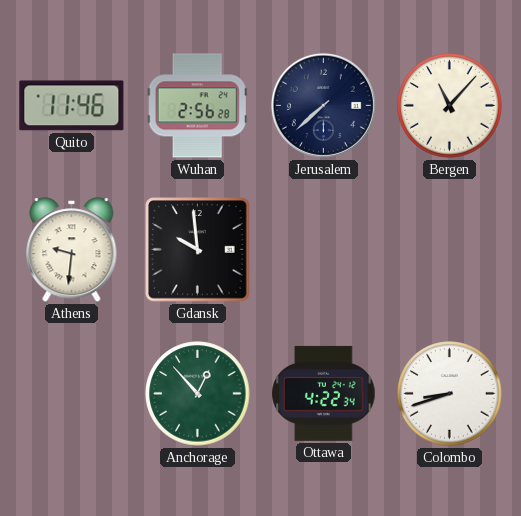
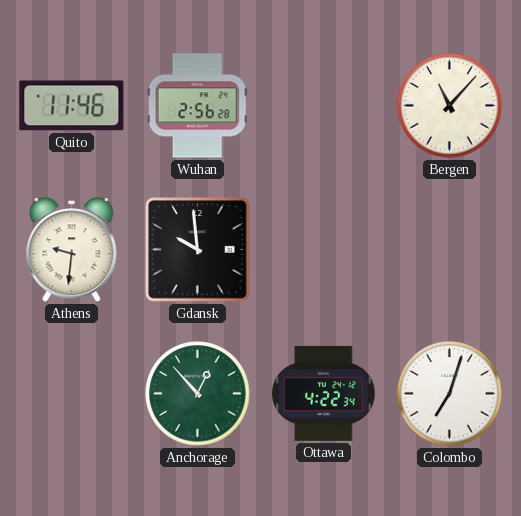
Jerusalem: 7:38 -> none
Colombo: 8:42 -> 7:03
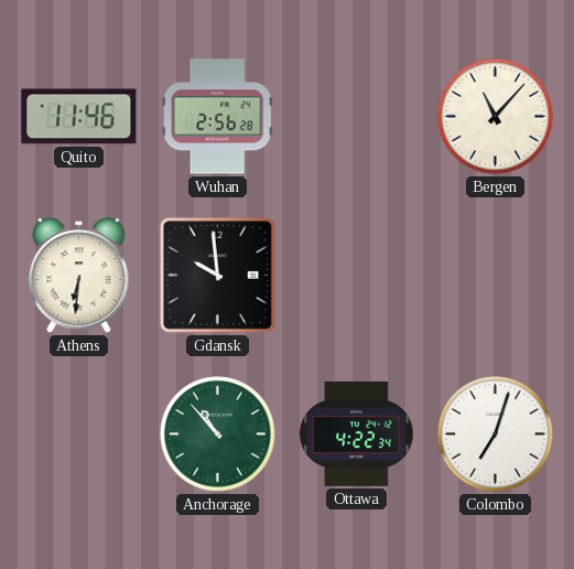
Athens: 9:31 -> 6:31
Anchorage: 12:53 -> 10:53
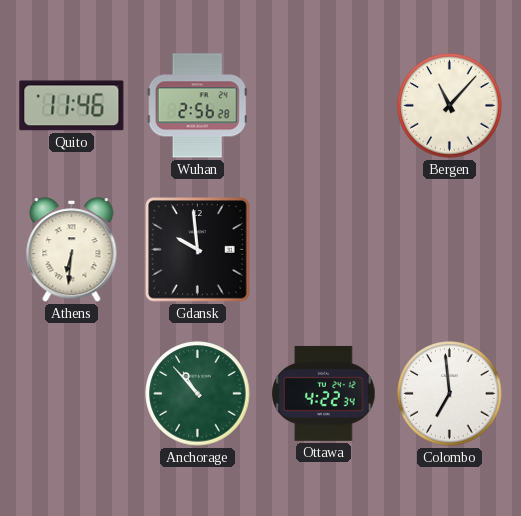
Colombo: 7:03 -> 6:59
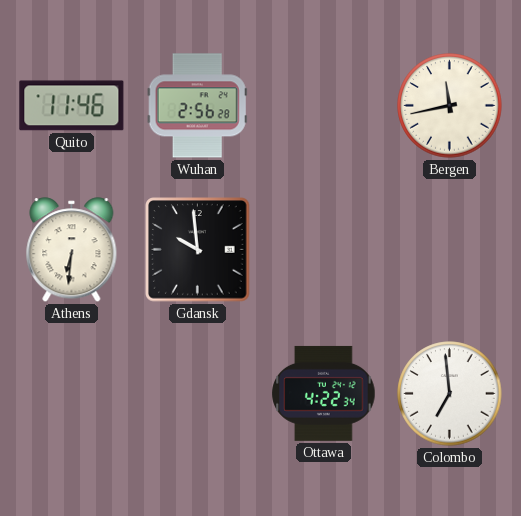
Bergen: 11:07 -> 11:43
Anchorage: 10:53 -> none
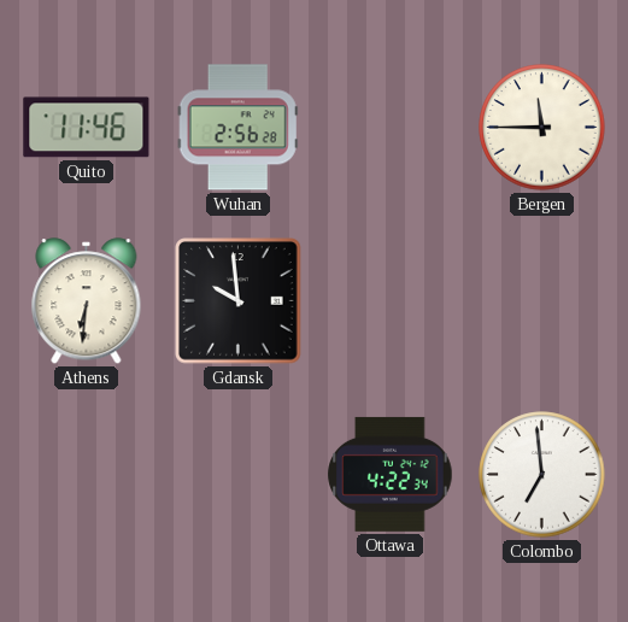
Bergen: 11:43 -> 11:45
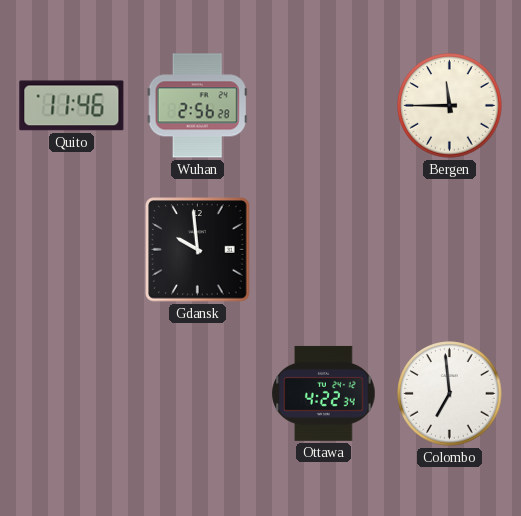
Athens: 6:31 -> none
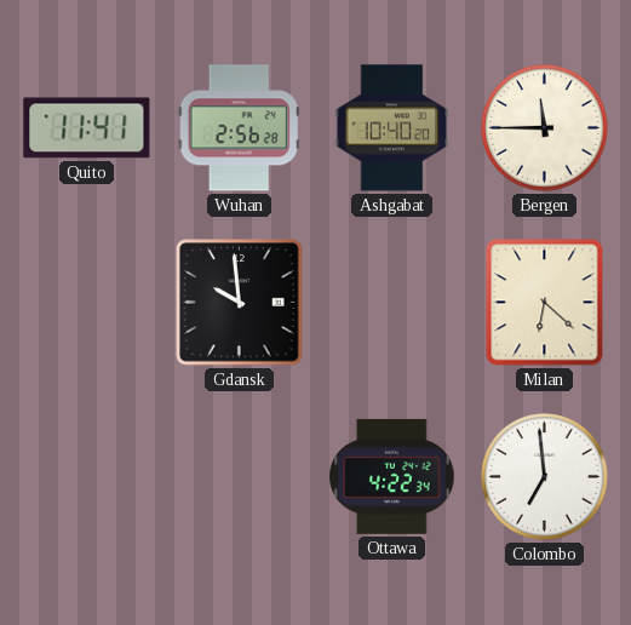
Quito: 11:46 -> 11:41
Ashgabat: none -> 10:40
Milan: none -> 6:22
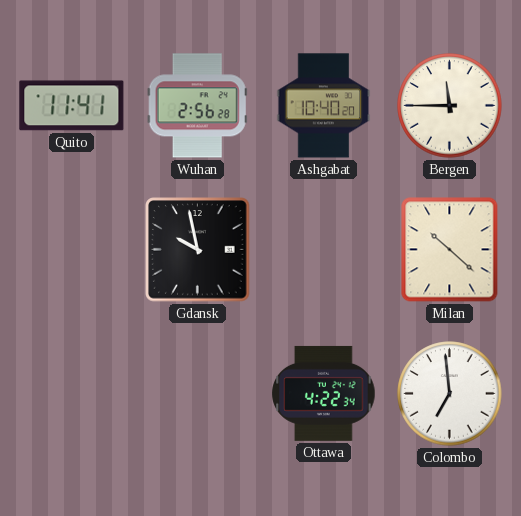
Gdansk: 9:59 -> 9:58
Milan: 6:22 -> 10:22
